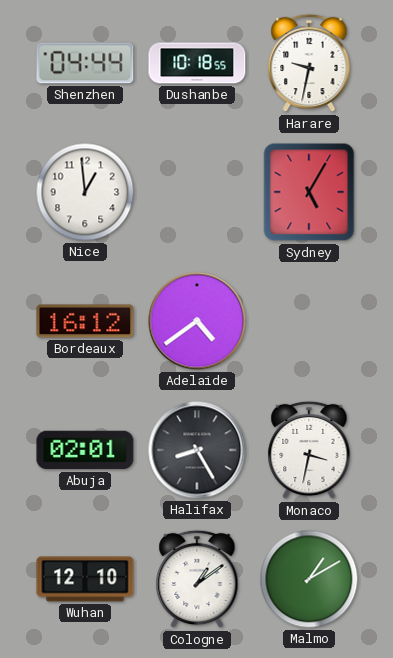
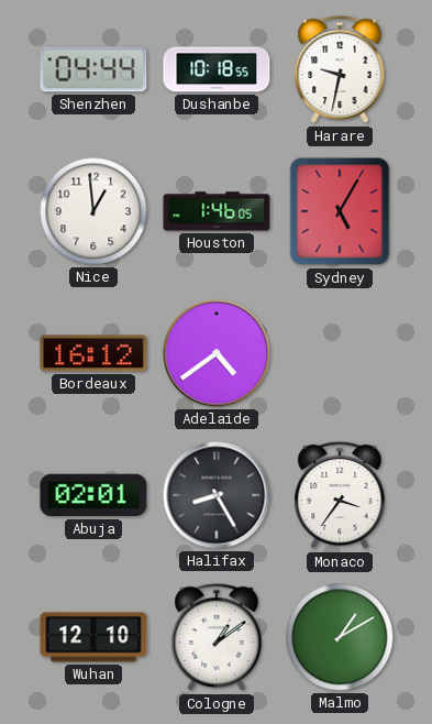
Houston: none -> 1:46
Monaco: 3:32 -> 3:36
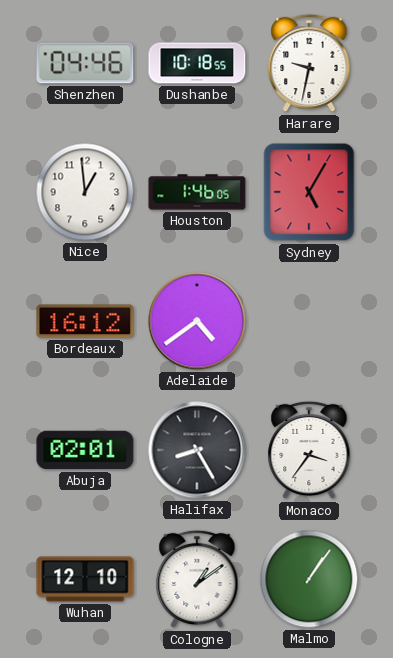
Shenzhen: 04:44 -> 04:46
Malmo: 1:10 -> 1:06
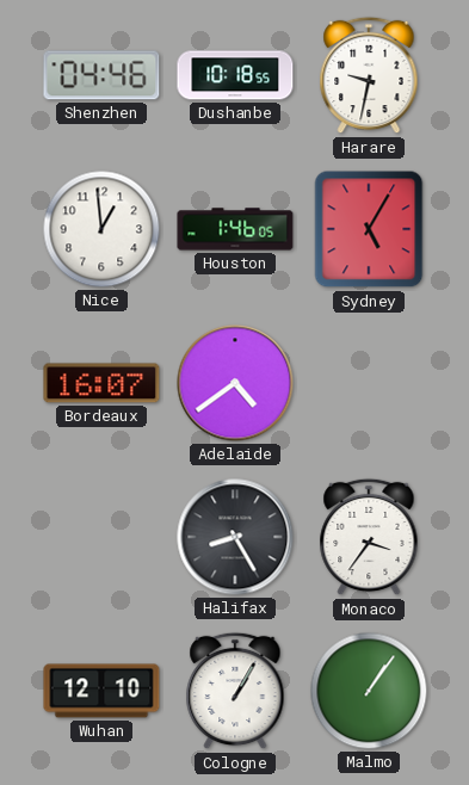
Bordeaux: 16:12 -> 16:07
Abuja: 02:01 -> none
Cologne: 1:09 -> 1:05
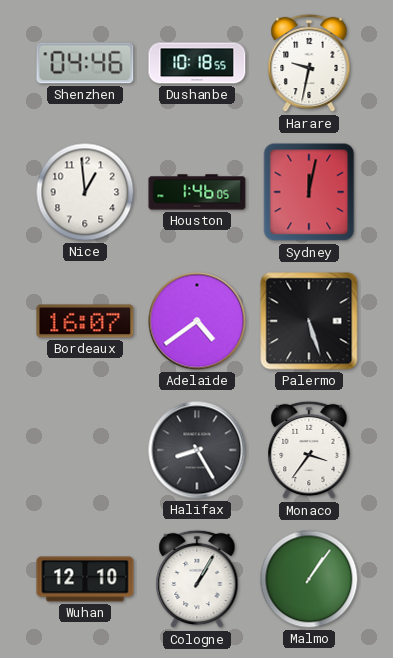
Sydney: 5:05 -> 12:02
Palermo: none -> 5:27
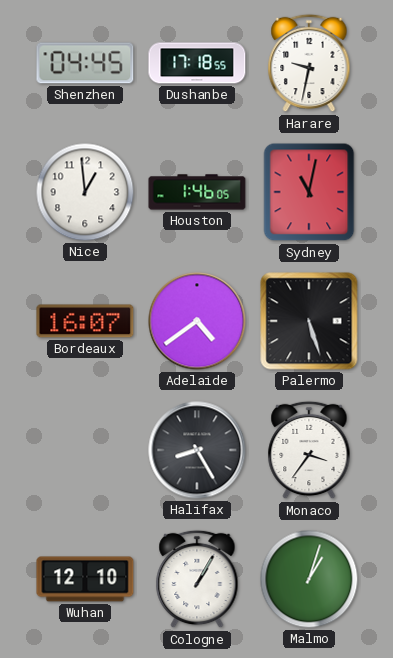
Shenzhen: 04:46 -> 04:45
Dushanbe: 10:18 -> 17:18
Sydney: 12:02 -> 11:02
Malmo: 1:06 -> 1:03
